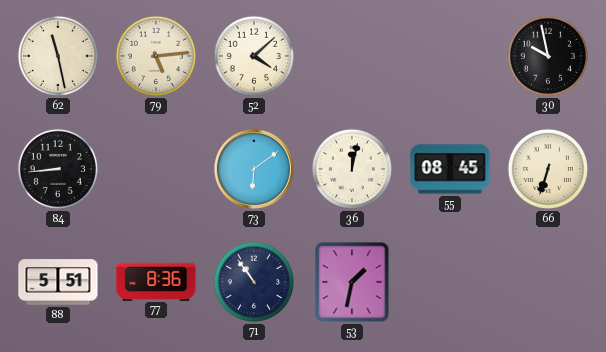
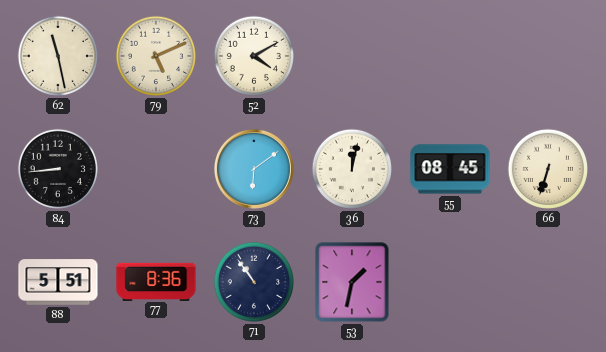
79: 5:14 -> 5:11
52: 4:08 -> 4:10
30: 9:58 -> none
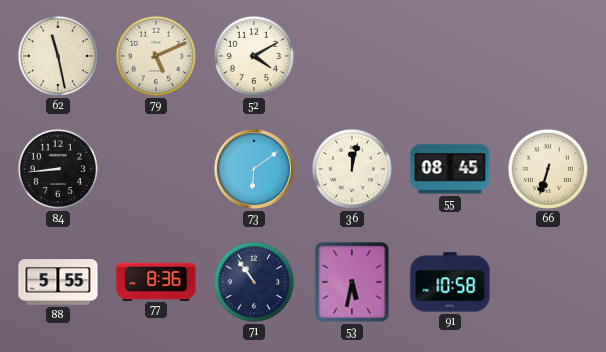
88: 5:51 -> 5:55
53: 1:32 -> 5:32
91: none -> 10:58
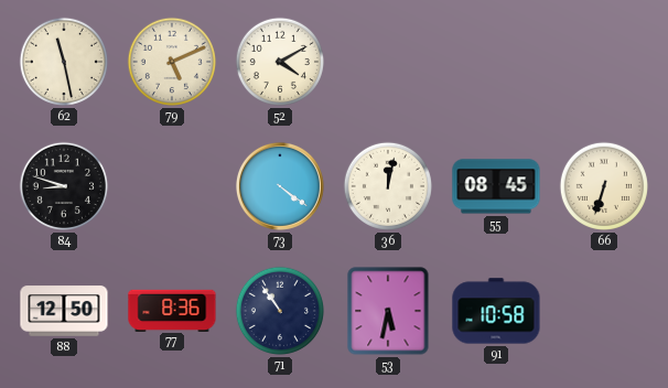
84: 8:44 -> 8:48
73: 6:09 -> 4:21
88: 5:55 -> 12:50
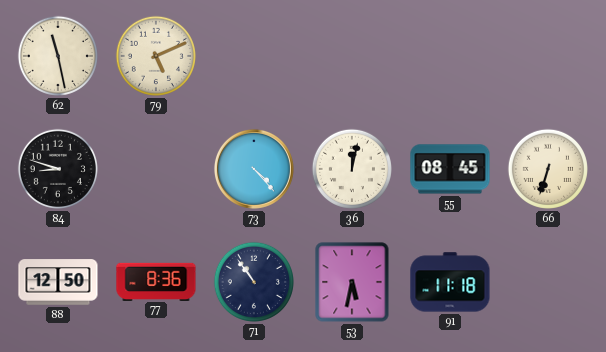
52: 4:10 -> none
73: 4:21 -> 4:23
91: 10:58 -> 11:18
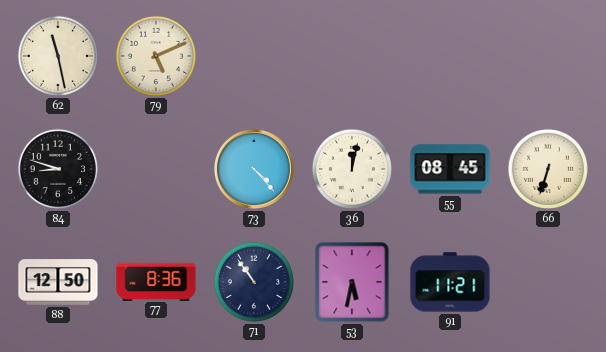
91: 11:18 -> 11:21
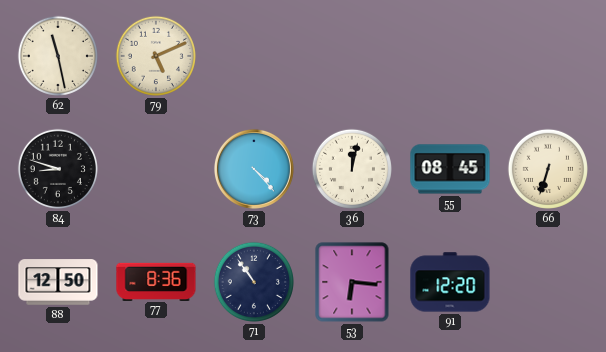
53: 5:32 -> 6:16
91: 11:21 -> 12:20
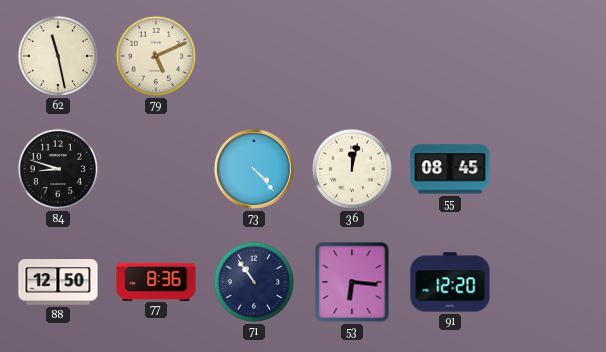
66: 6:33 -> none
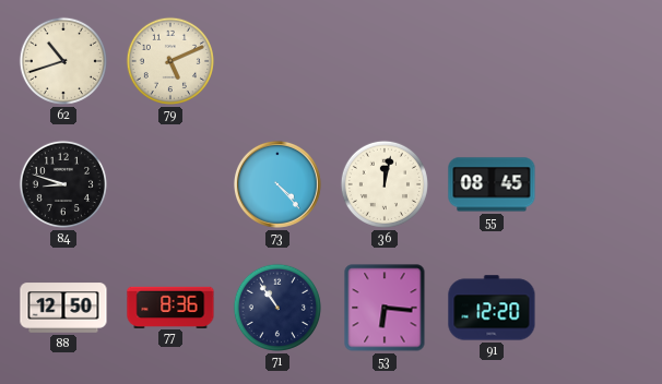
62: 11:28 -> 10:42
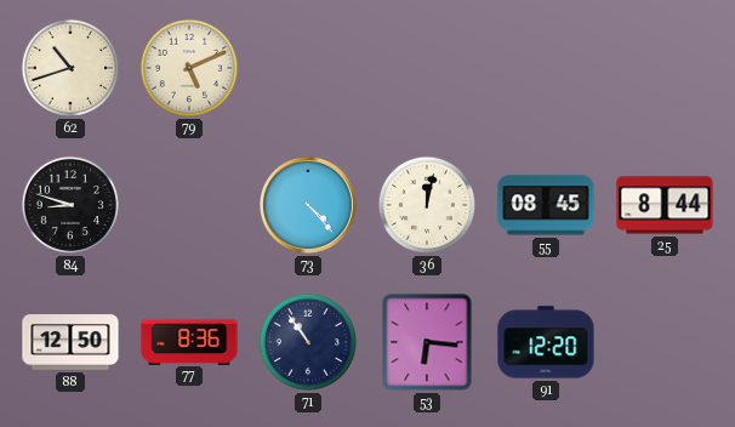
25: none -> 8:44
